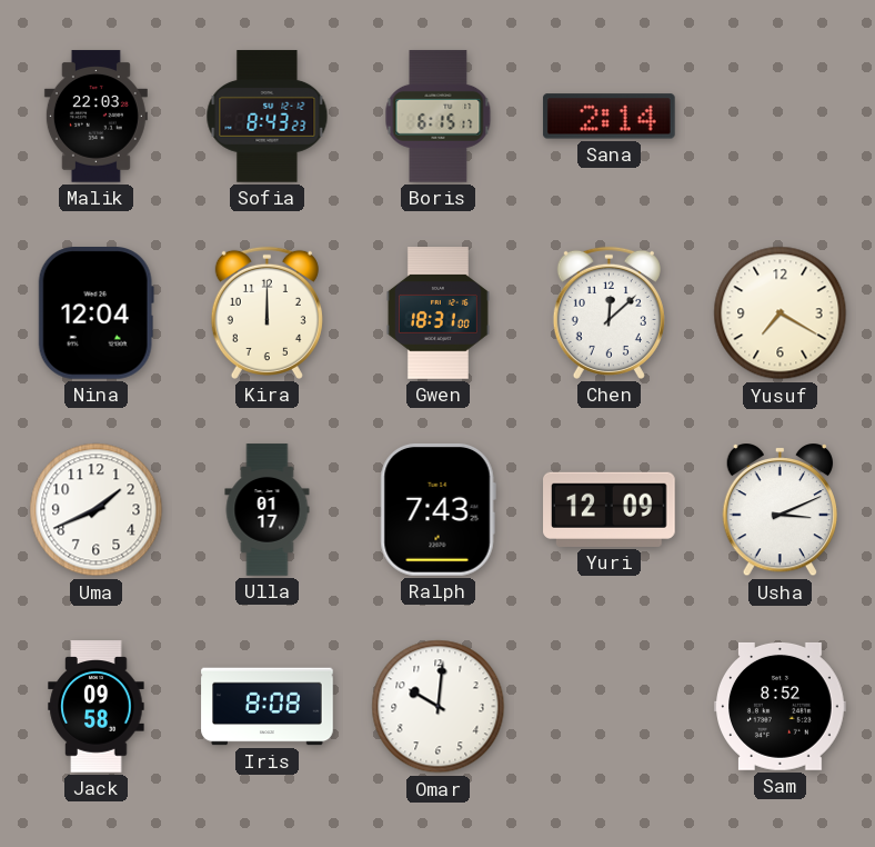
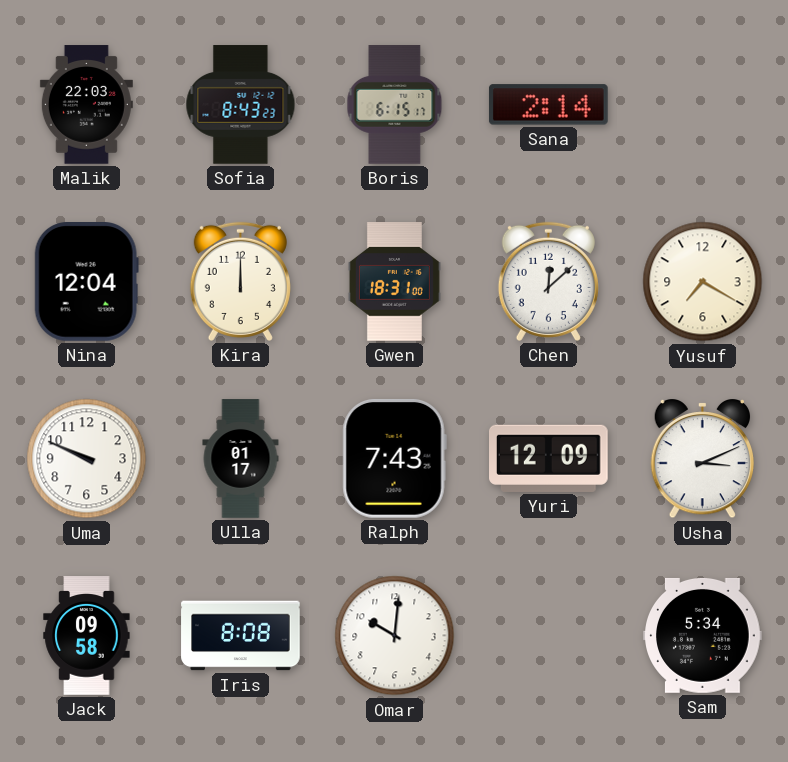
Uma: 1:41 -> 9:49
Sam: 8:52 -> 5:34
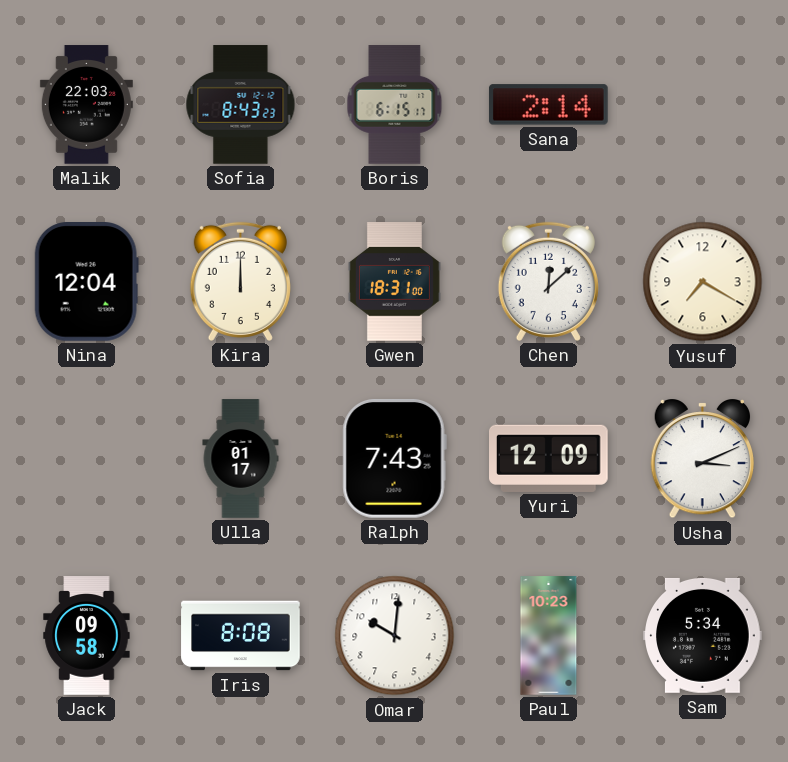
Uma: 9:49 -> none
Paul: none -> 10:23
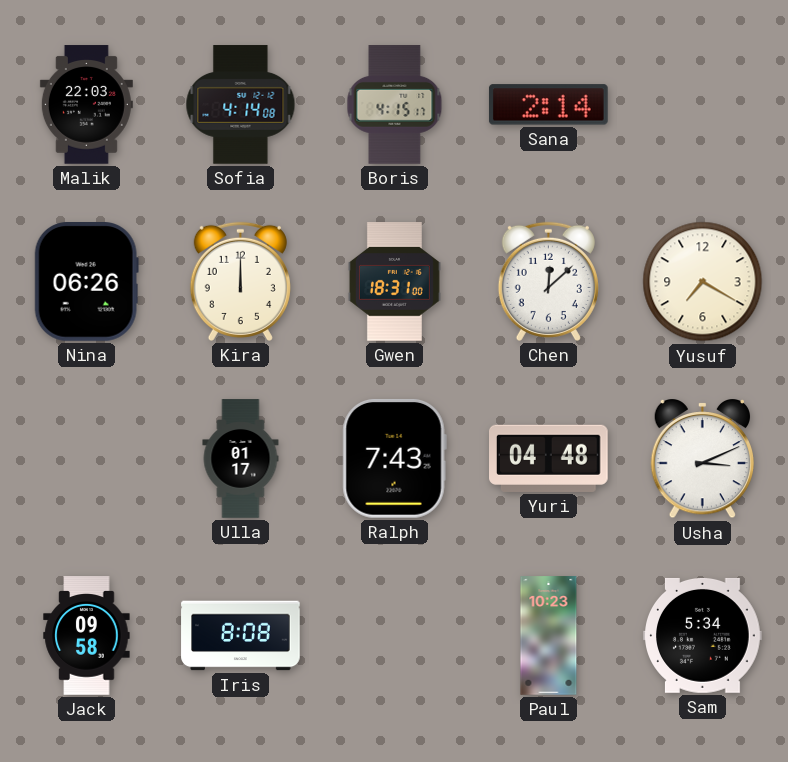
Sofia: 8:43 -> 4:14
Boris: 6:15 -> 4:15
Nina: 12:04 -> 06:26
Yuri: 12:09 -> 04:48
Omar: 10:01 -> none
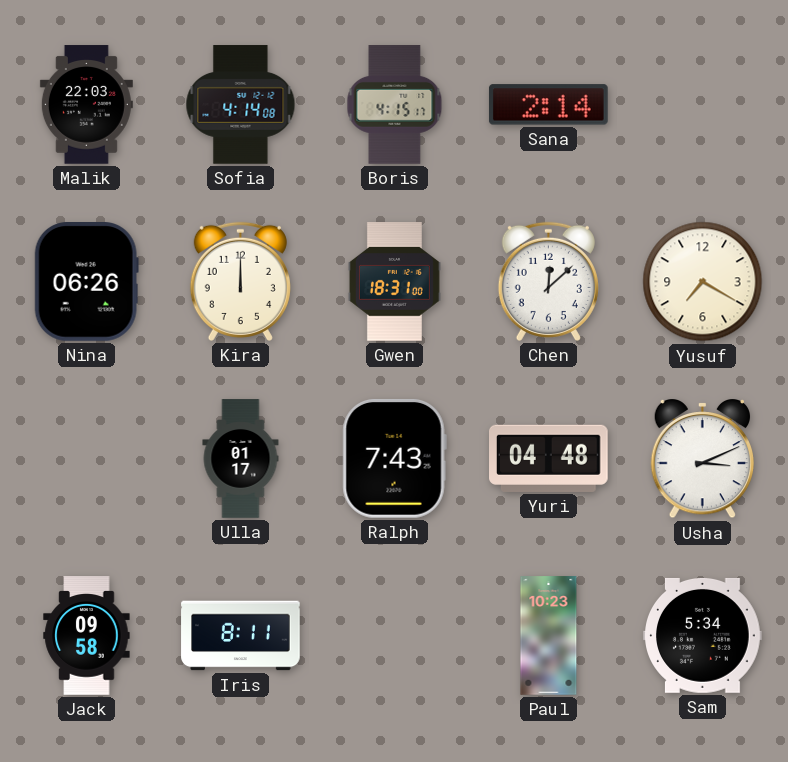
Iris: 8:08 -> 8:11
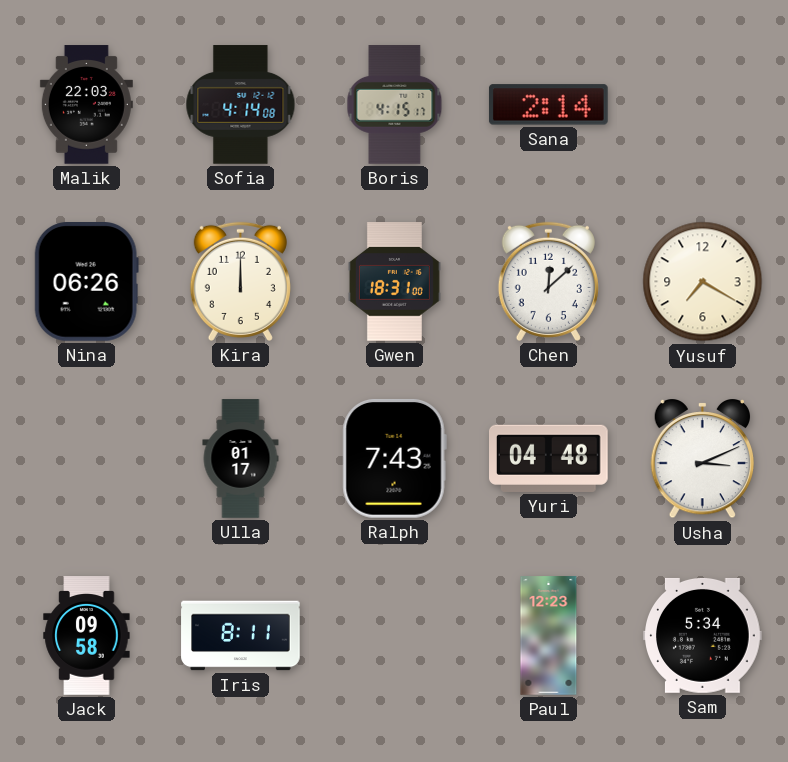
Paul: 10:23 -> 12:23
